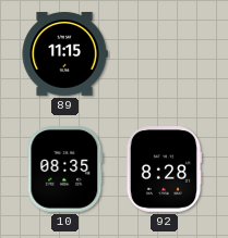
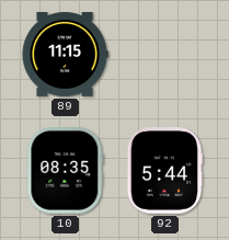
92: 8:28 -> 5:44
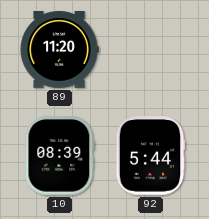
89: 11:15 -> 11:20
10: 08:35 -> 08:39
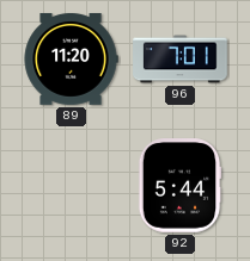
96: none -> 7:01
10: 08:39 -> none
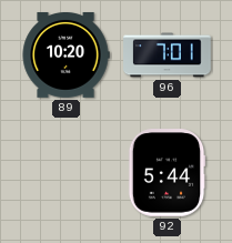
89: 11:20 -> 10:20
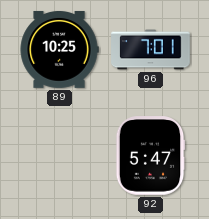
89: 10:20 -> 10:25
92: 5:44 -> 5:47
